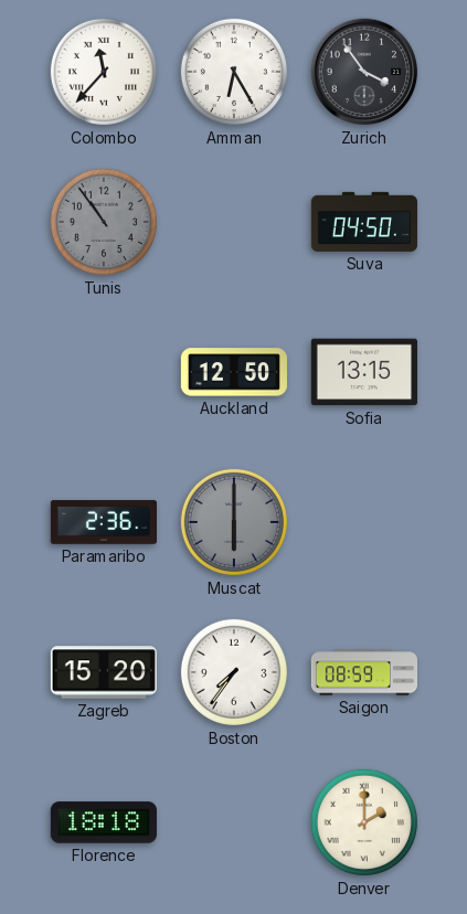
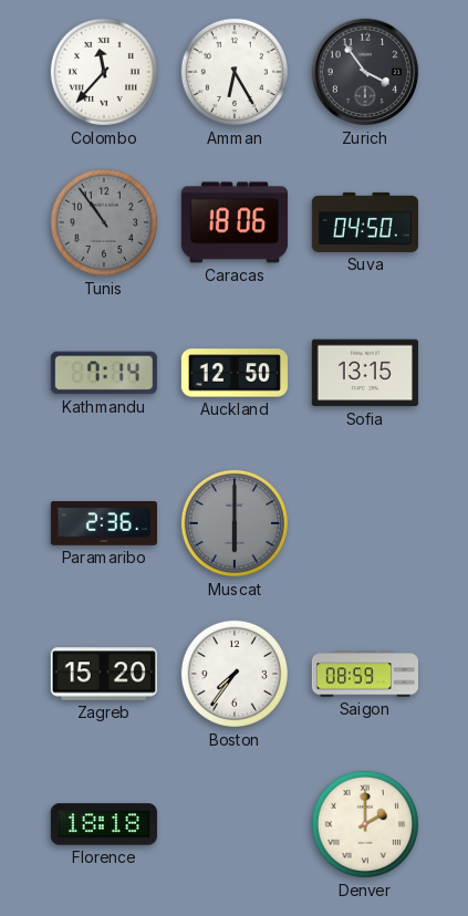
Caracas: none -> 18:06
Kathmandu: none -> 7:14
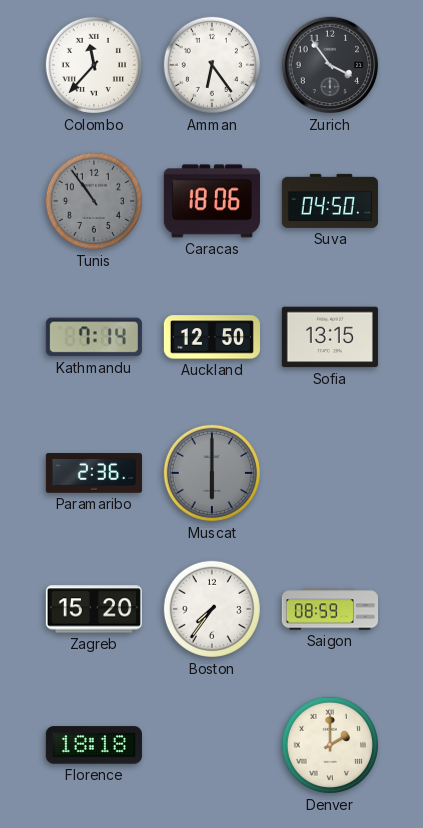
Amman: 6:25 -> 6:24
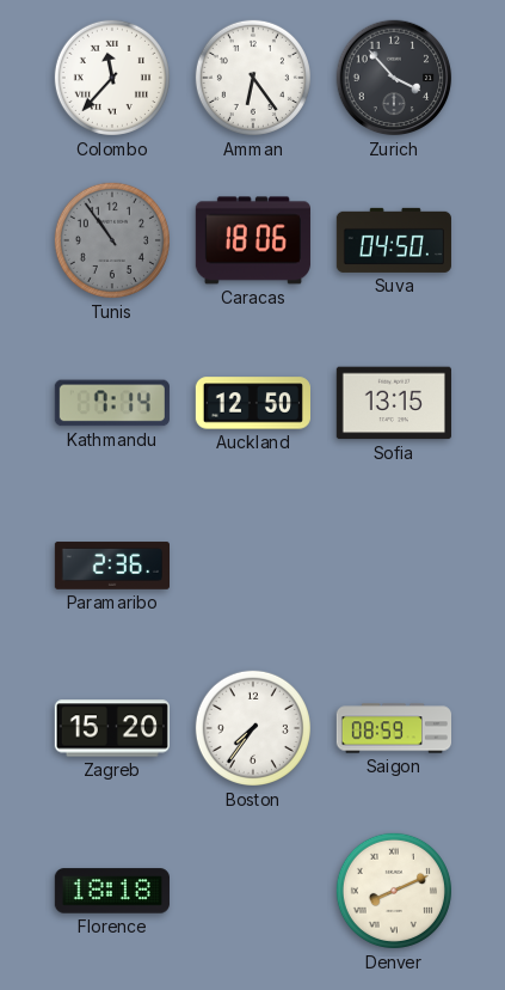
Zurich: 3:54 -> 3:53
Muscat: 6:00 -> none
Denver: 2:00 -> 8:11
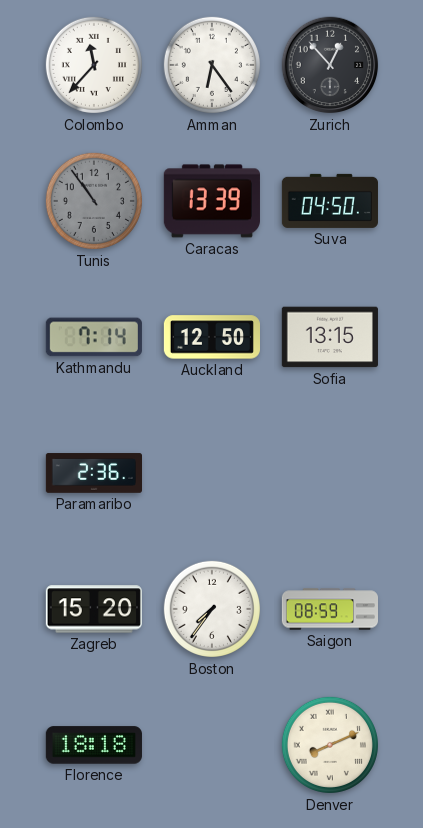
Zurich: 3:53 -> 12:53
Caracas: 18:06 -> 13:39
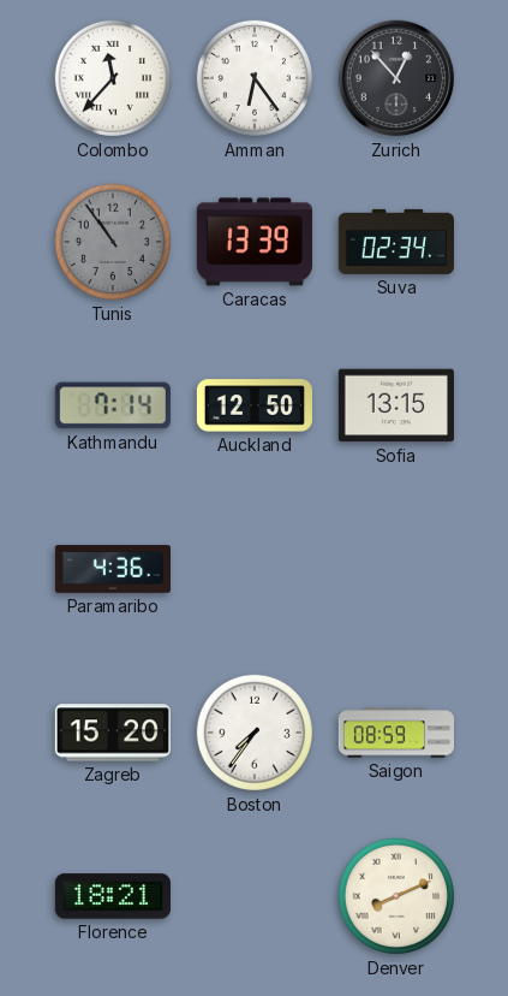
Suva: 04:50 -> 02:34
Paramaribo: 2:36 -> 4:36
Florence: 18:18 -> 18:21
